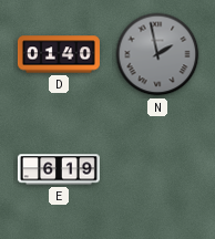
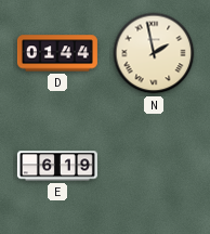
D: 01:40 -> 01:44
N dial: grey -> cream
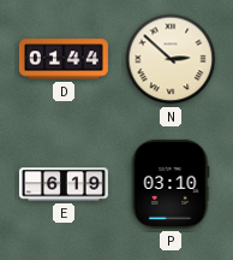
N: 1:58 -> 2:52
P: none -> 03:10
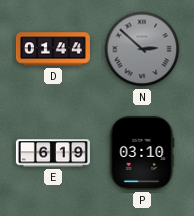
N dial: cream -> grey
